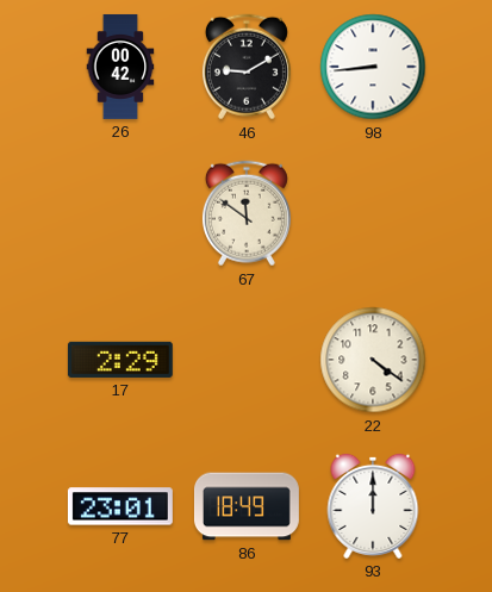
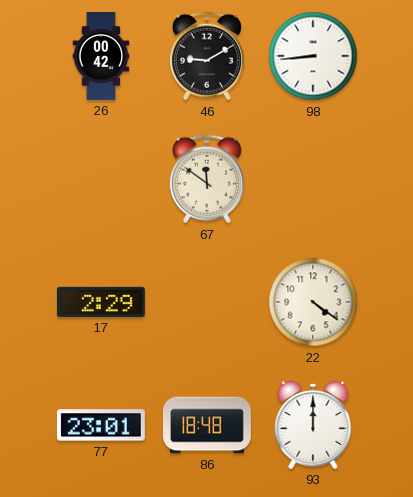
86: 18:49 -> 18:48
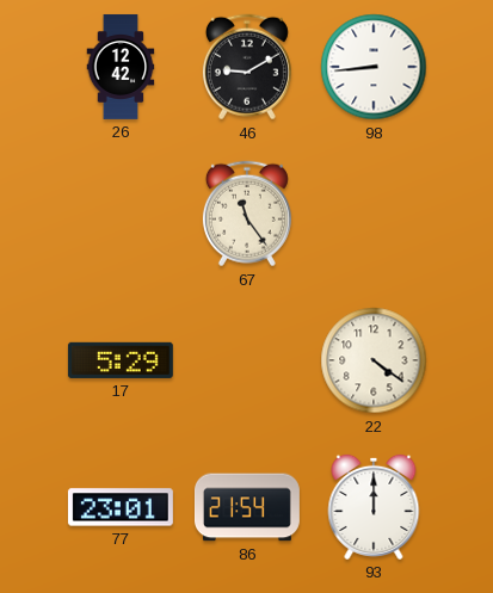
26: 00:42 -> 12:42
67: 11:51 -> 11:24
17: 2:29 -> 5:29
86: 18:48 -> 21:54
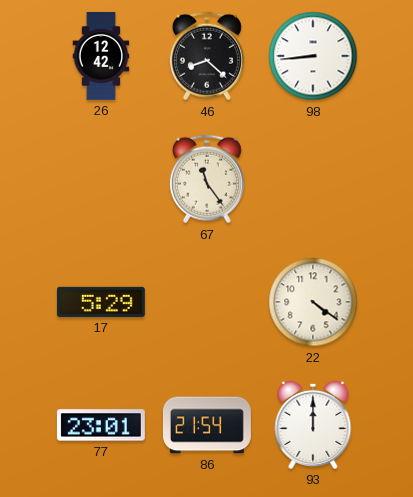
46: 9:10 -> 8:22
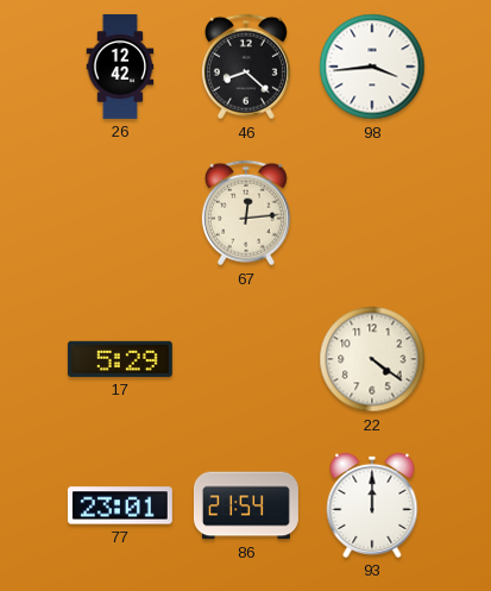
98: 8:44 -> 3:44
67: 11:24 -> 12:14
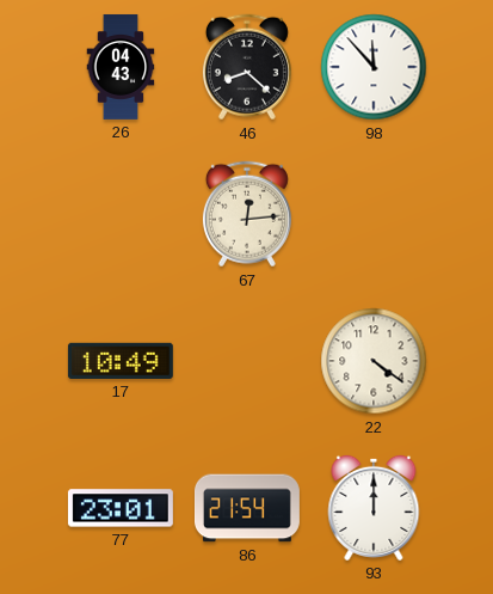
26: 12:42 -> 04:43
98: 3:44 -> 11:53
17: 5:29 -> 10:49
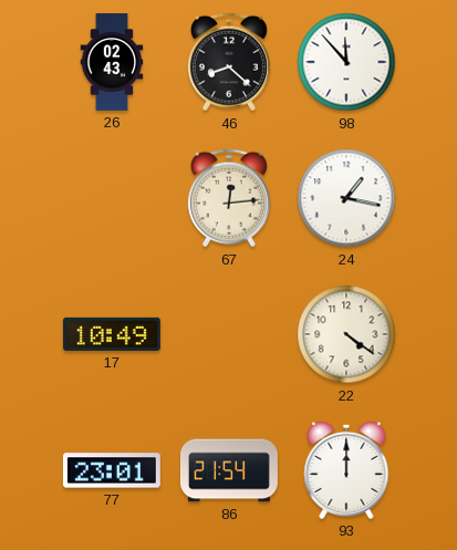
26: 04:43 -> 02:43
24: none -> 1:17
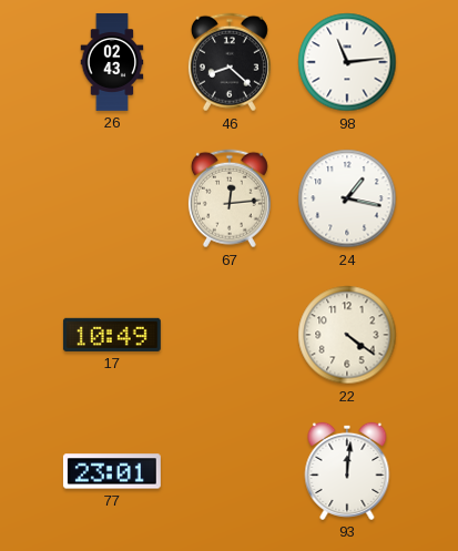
98: 11:53 -> 11:14
86: 21:54 -> none
93: 12:00 -> 12:01
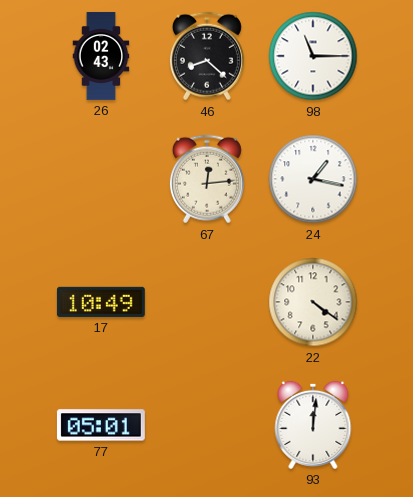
98: 11:14 -> 11:15
77: 23:01 -> 05:01
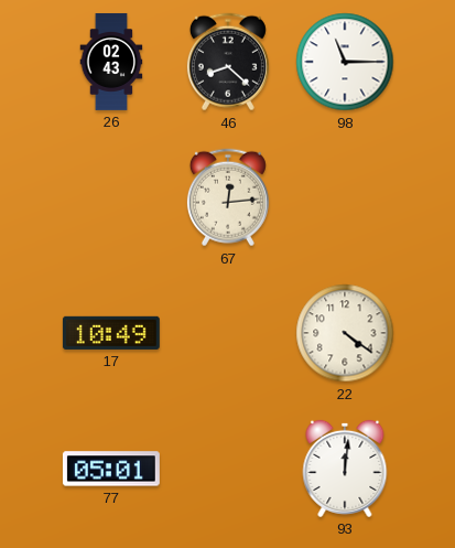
24: 1:17 -> none
